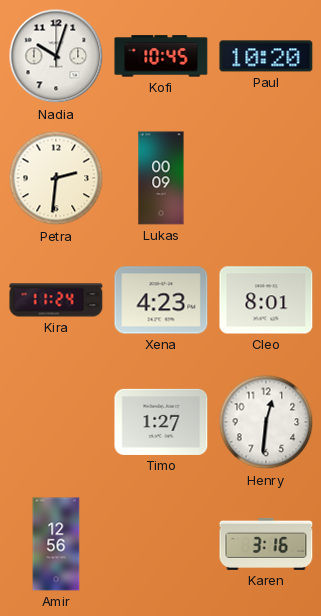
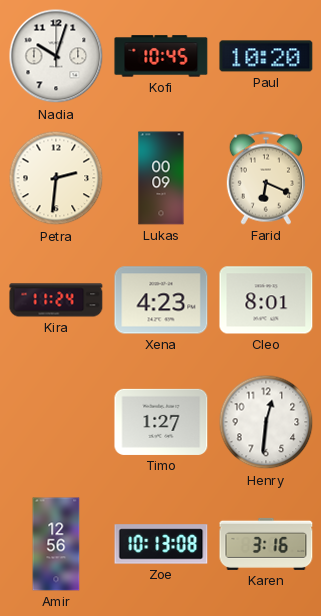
Farid: none -> 6:19
Zoe: none -> 10:13
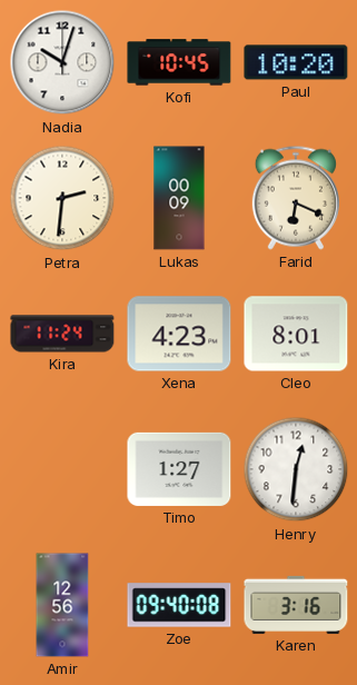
Zoe: 10:13 -> 09:40
